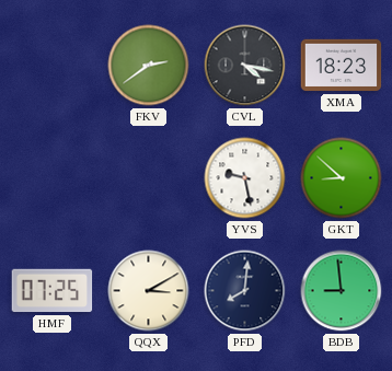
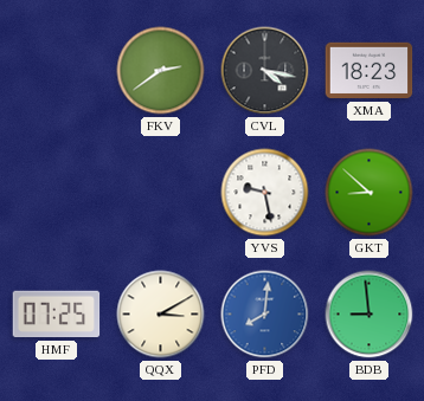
PFD dial: navy -> blue
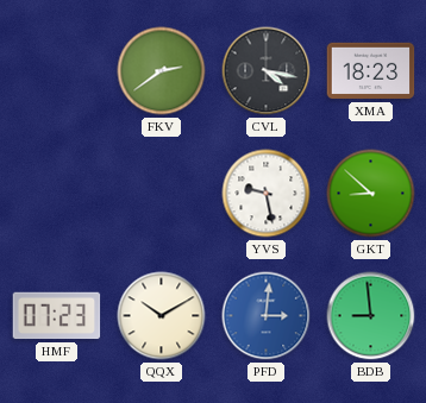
HMF: 07:25 -> 07:23
QQX: 3:10 -> 10:10
PFD: 8:01 -> 3:01
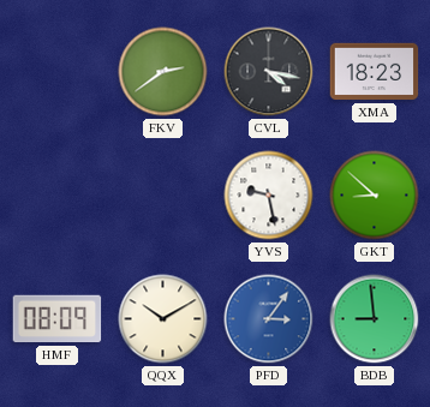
HMF: 07:23 -> 08:09
PFD: 3:01 -> 3:06
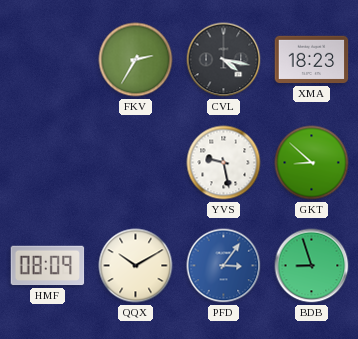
FKV: 2:39 -> 2:35
BDB: 8:59 -> 8:57
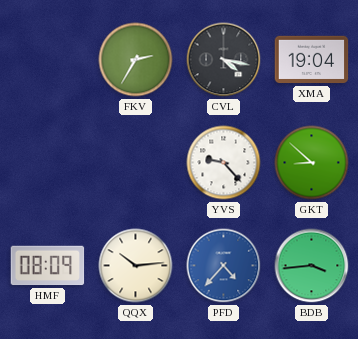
XMA: 18:23 -> 19:04
YVS: 9:28 -> 9:23
QQX: 10:10 -> 10:14
PFD: 3:06 -> 4:37
BDB: 8:57 -> 3:44
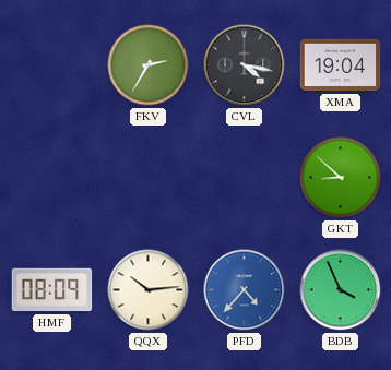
YVS: 9:23 -> none
BDB: 3:44 -> 3:56
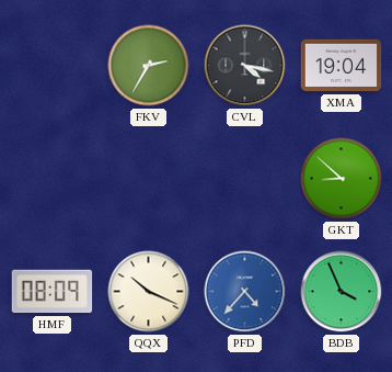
QQX: 10:14 -> 10:19
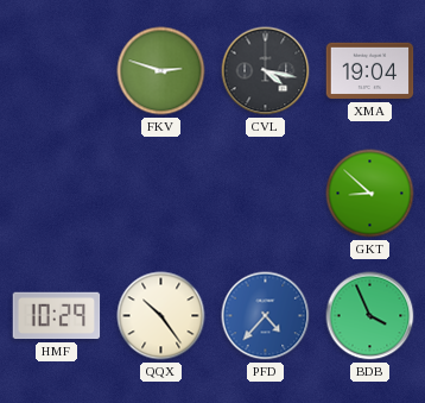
FKV: 2:35 -> 2:48
HMF: 08:09 -> 10:29
QQX: 10:19 -> 10:24
